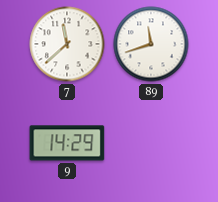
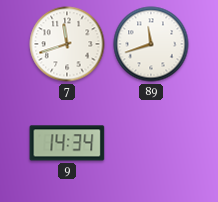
7: 11:38 -> 11:42
9: 14:29 -> 14:34
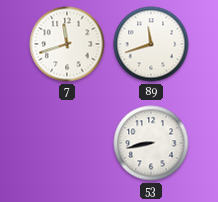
9: 14:34 -> none
53: none -> 8:43
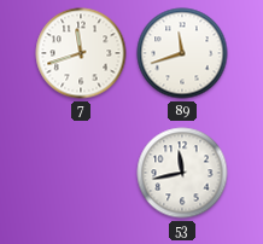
53: 8:43 -> 11:43
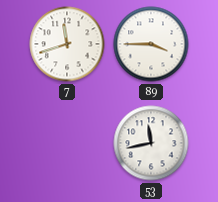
89: 11:42 -> 3:45
